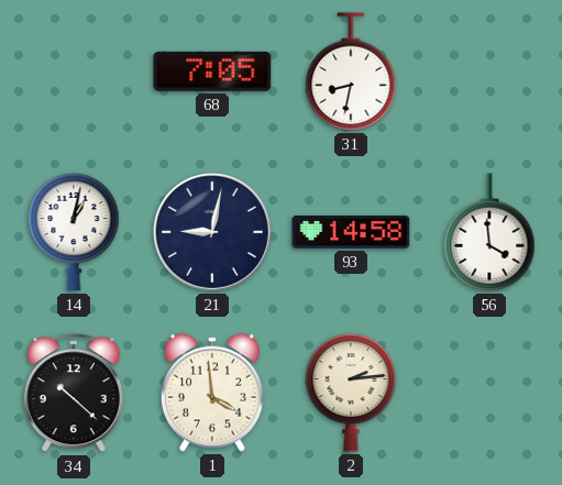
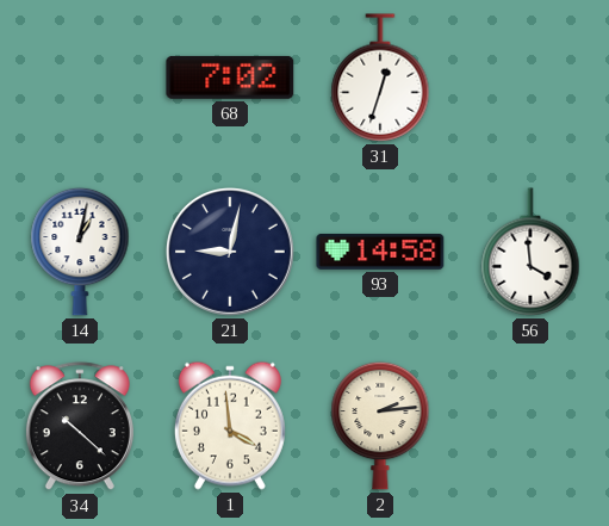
68: 7:05 -> 7:02
31: 8:32 -> 12:33
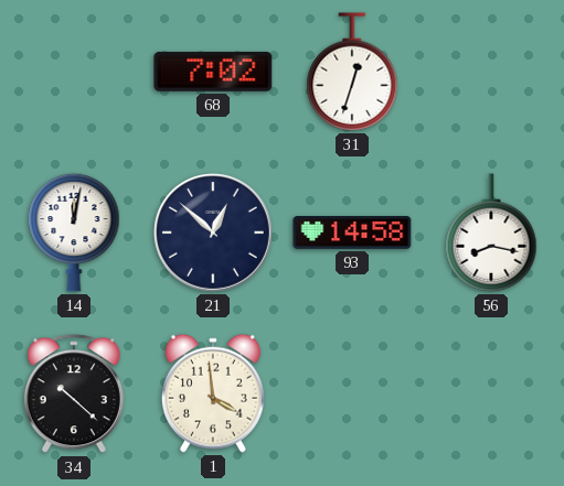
14: 1:02 -> 12:02
21: 9:02 -> 12:52
56: 3:59 -> 8:17
2: 2:14 -> none
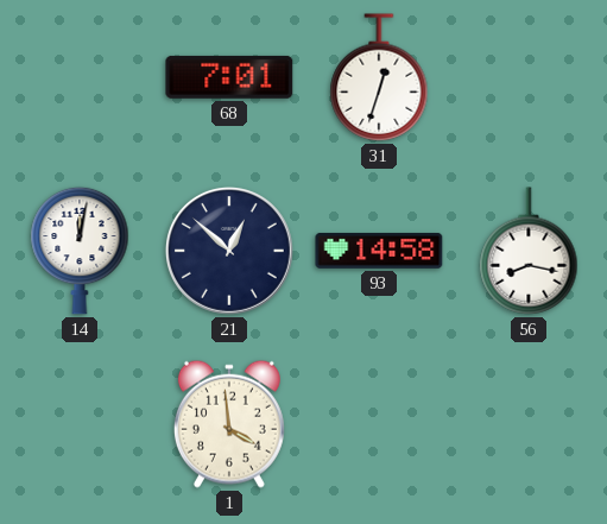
68: 7:02 -> 7:01
34: 10:22 -> none
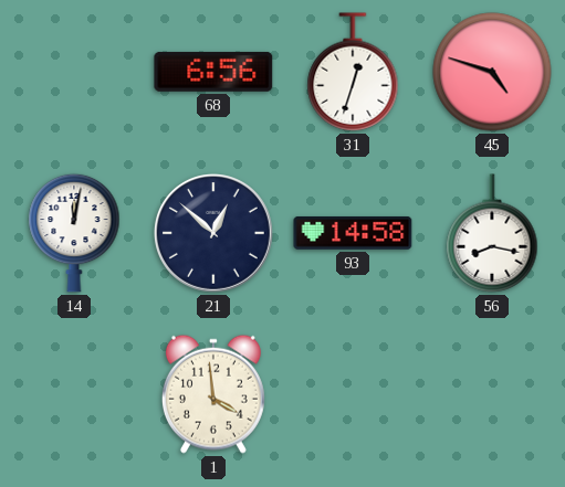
68: 7:01 -> 6:56
45: none -> 4:48
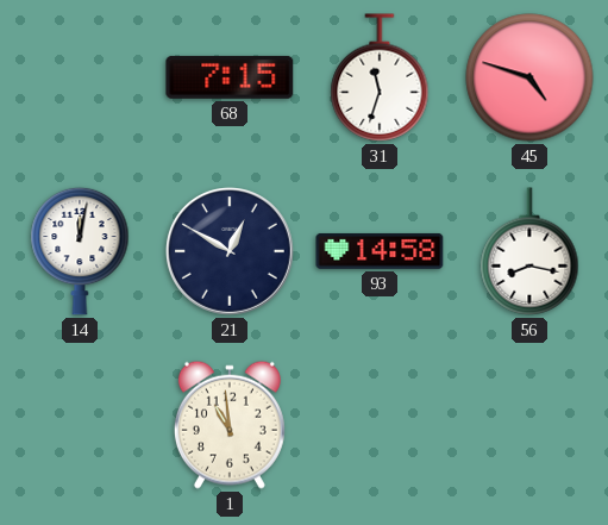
68: 6:56 -> 7:15
31: 12:33 -> 11:33
21: 12:52 -> 12:50
1: 3:59 -> 10:59
